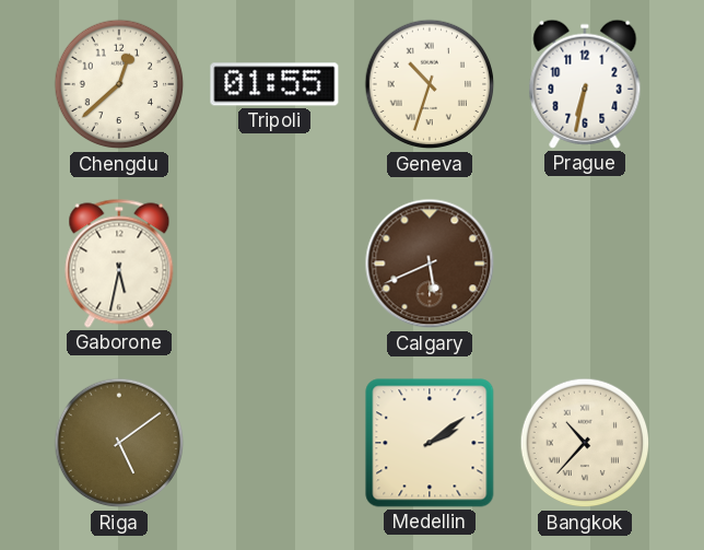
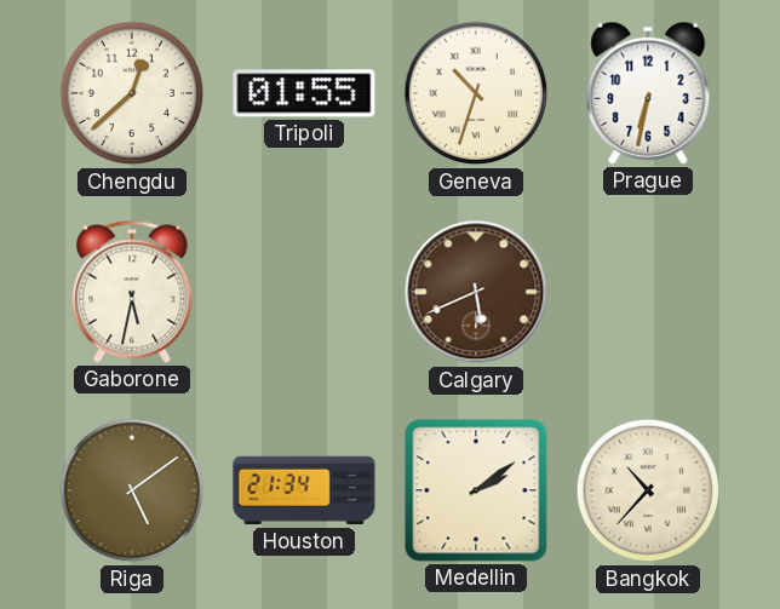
Houston: none -> 21:34
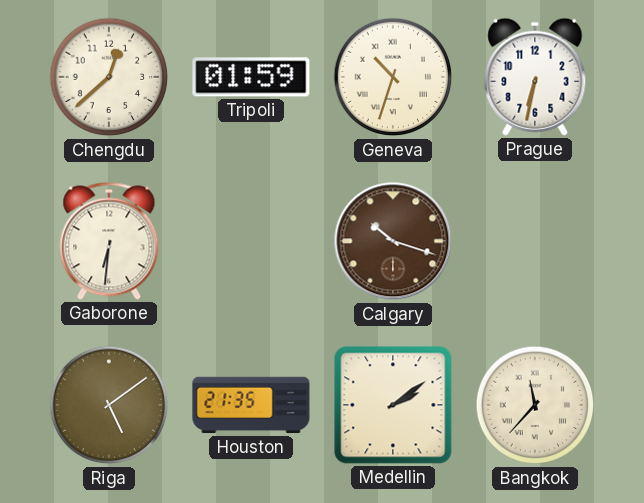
Tripoli: 01:55 -> 01:59
Gaborone: 5:32 -> 6:31
Calgary: 5:41 -> 10:18
Houston: 21:34 -> 21:35
Bangkok: 10:37 -> 11:37
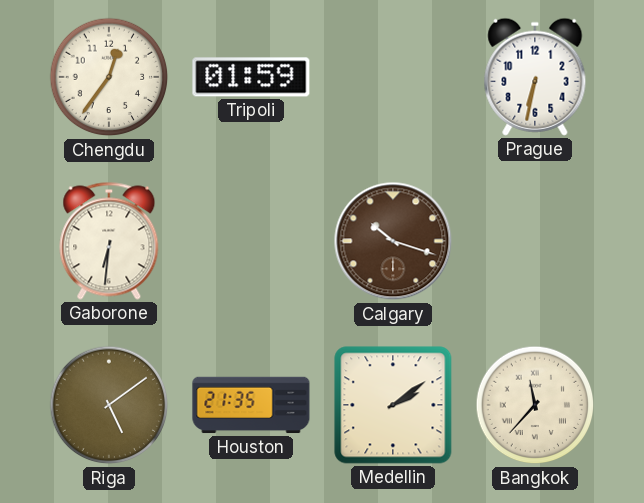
Chengdu: 12:38 -> 12:36
Geneva: 10:33 -> none
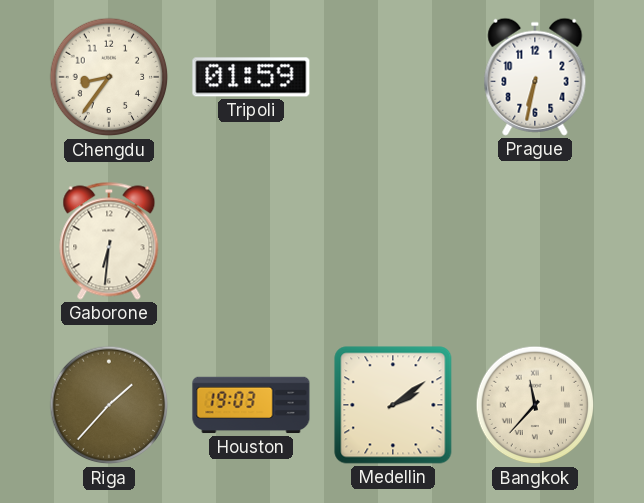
Chengdu: 12:36 -> 8:36
Calgary: 10:18 -> none
Riga: 5:09 -> 1:37
Houston: 21:35 -> 19:03
